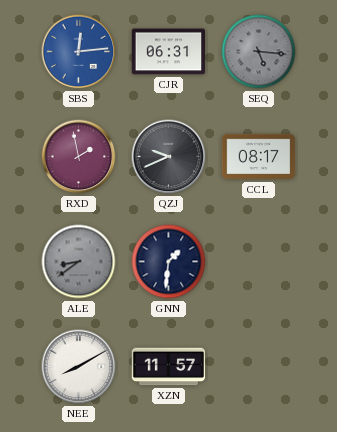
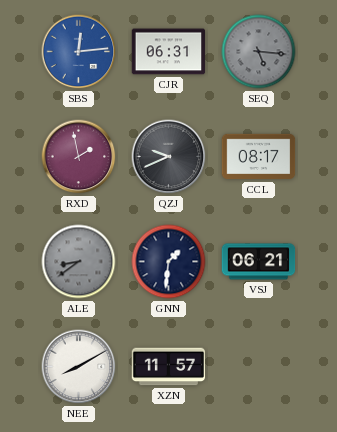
VSJ: none -> 06:21
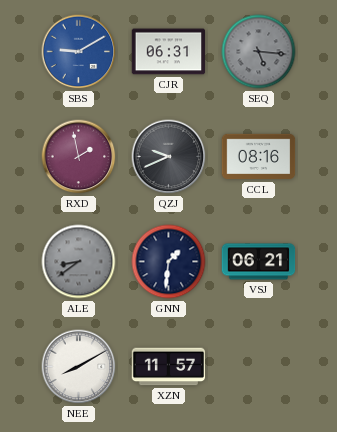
SBS: 12:14 -> 9:10
CCL: 08:17 -> 08:16
